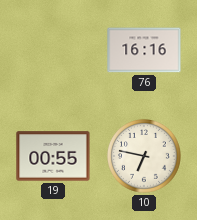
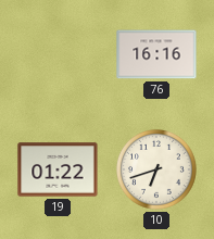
19: 00:55 -> 01:22
10: 6:47 -> 6:42
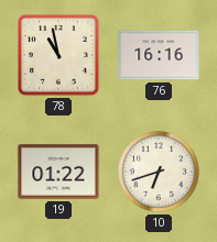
78: none -> 10:58
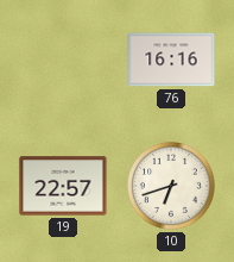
78: 10:58 -> none
19: 01:22 -> 22:57
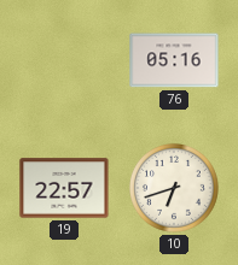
76: 16:16 -> 05:16
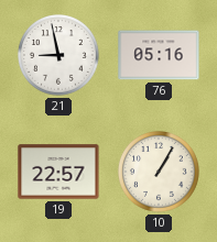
21: none -> 8:58
10: 6:42 -> 1:05
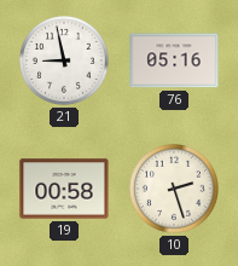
19: 22:57 -> 00:58
10: 1:05 -> 2:27
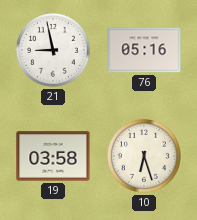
19: 00:58 -> 03:58
10: 2:27 -> 6:27
